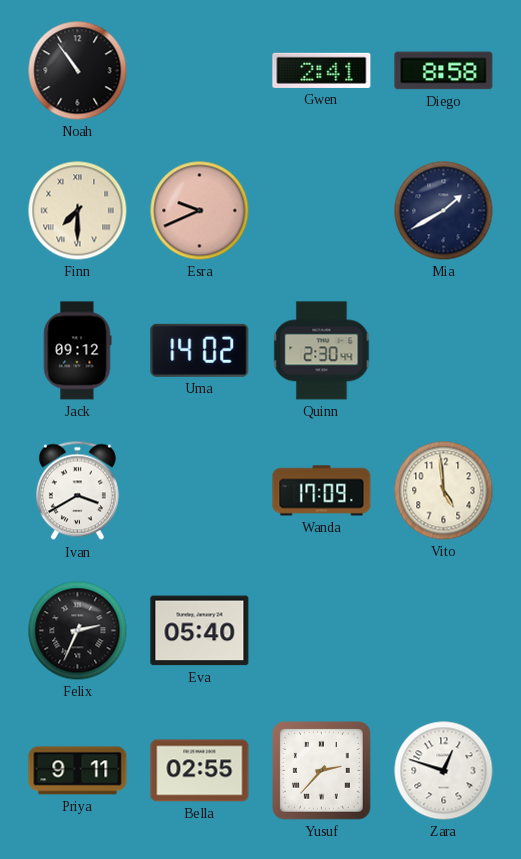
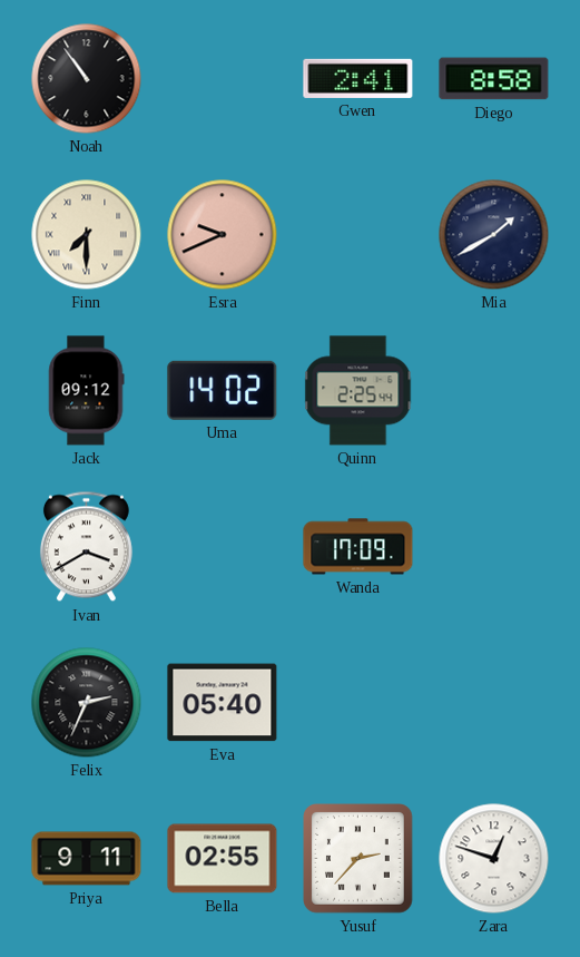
Quinn: 2:30 -> 2:25
Vito: 4:59 -> none
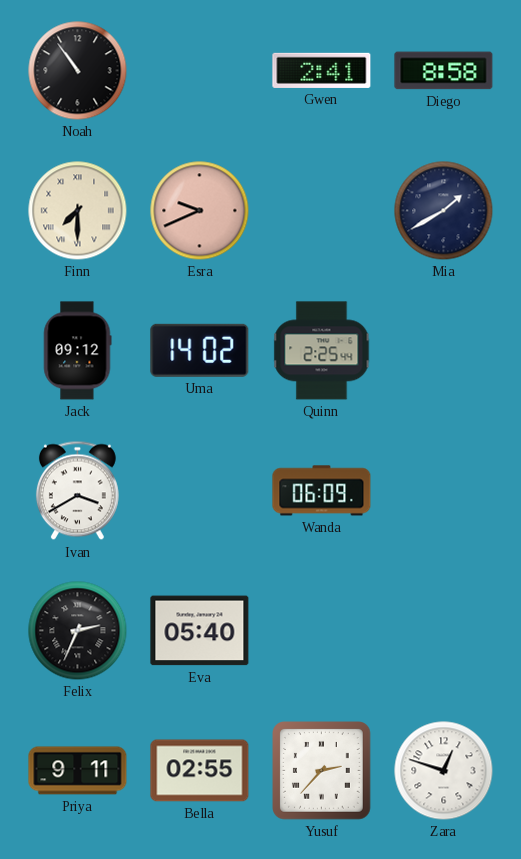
Wanda: 17:09 -> 06:09
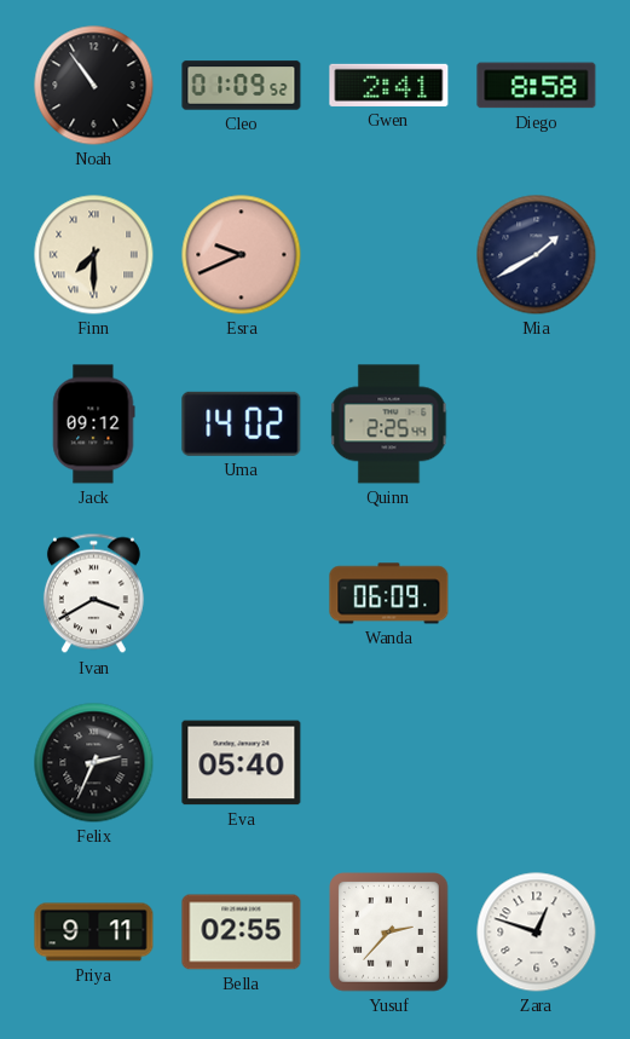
Cleo: none -> 01:09
